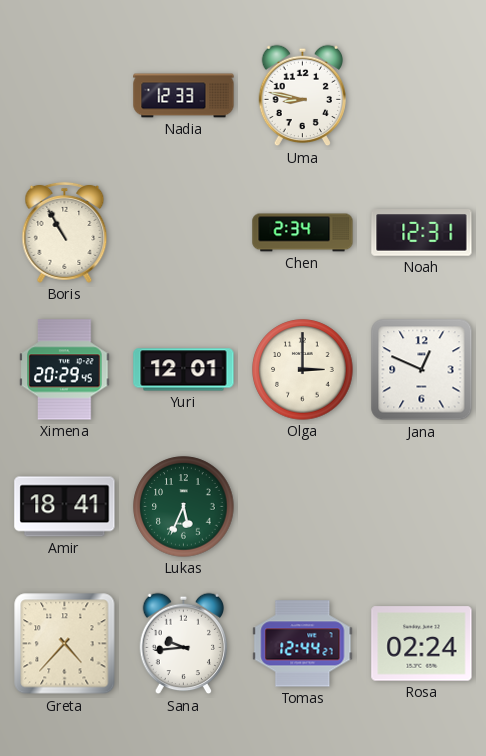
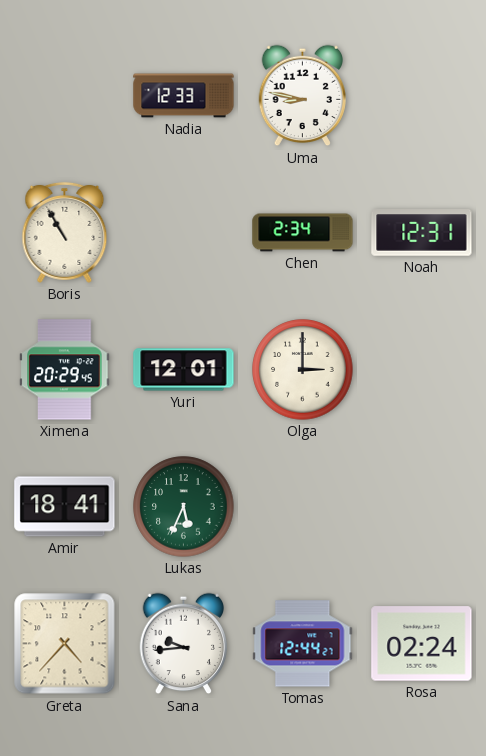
Jana: 12:49 -> none
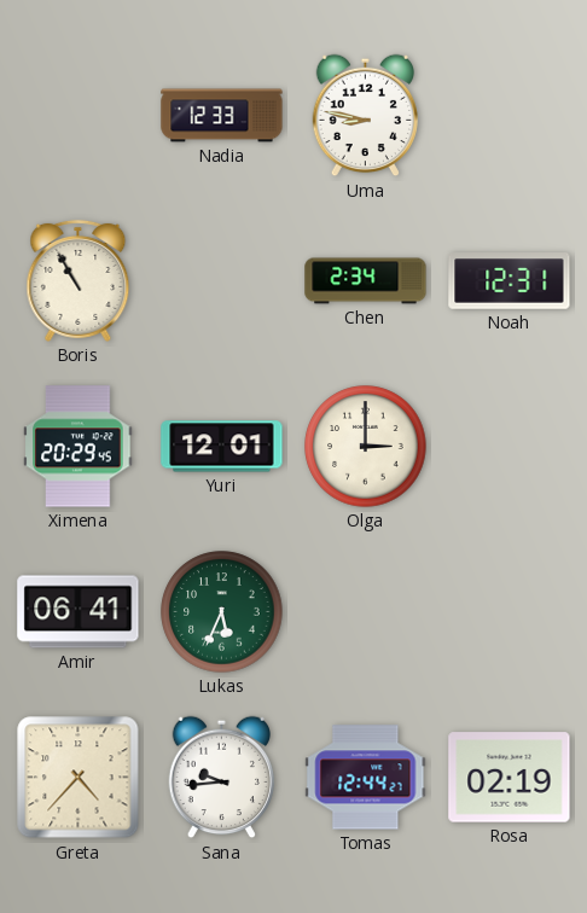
Amir: 18:41 -> 06:41
Rosa: 02:24 -> 02:19
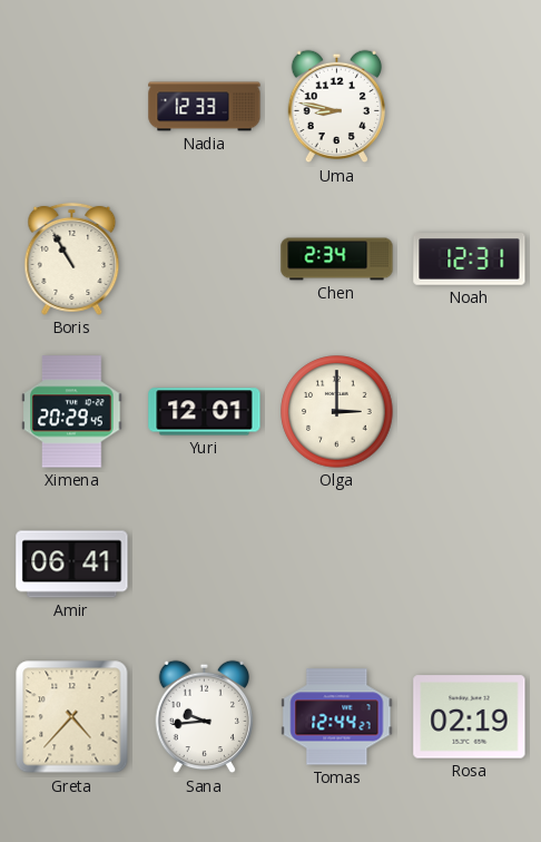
Lukas: 5:34 -> none
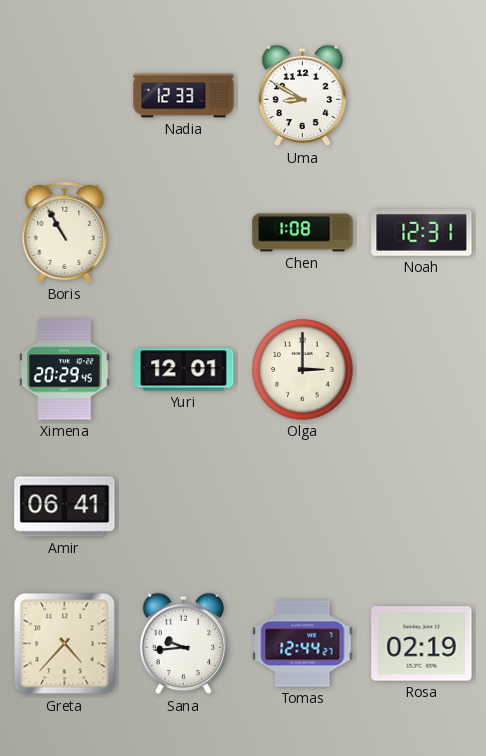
Uma: 8:47 -> 8:50
Chen: 2:34 -> 1:08
